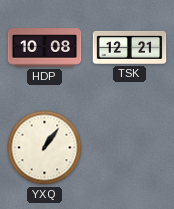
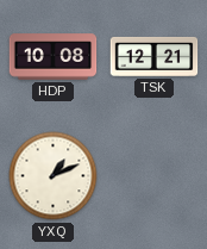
YXQ: 1:06 -> 1:11
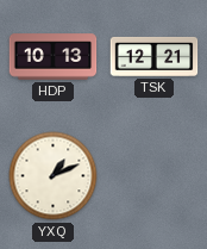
HDP: 10:08 -> 10:13
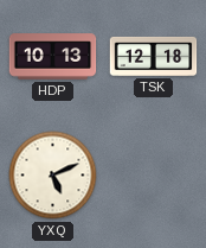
TSK: 12:21 -> 12:18
YXQ: 1:11 -> 5:11
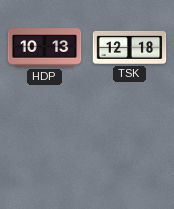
YXQ: 5:11 -> none
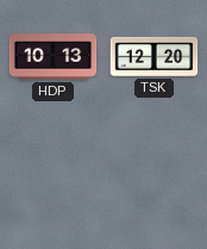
TSK: 12:18 -> 12:20
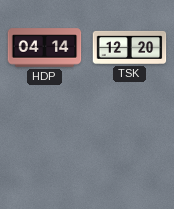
HDP: 10:13 -> 04:14
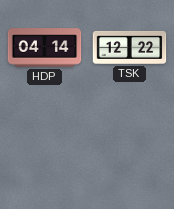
TSK: 12:20 -> 12:22
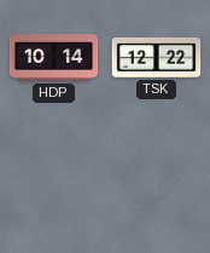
HDP: 04:14 -> 10:14
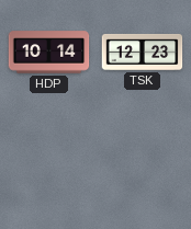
TSK: 12:22 -> 12:23
